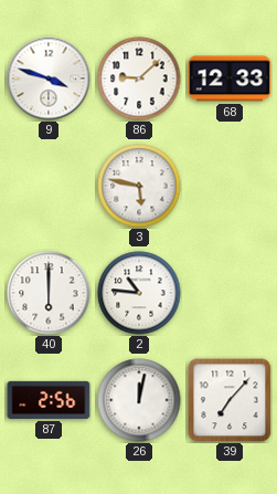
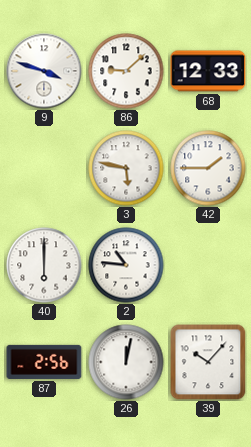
42: none -> 1:45
39: 7:07 -> 10:07
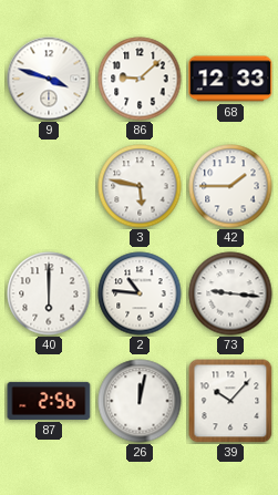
73: none -> 9:16
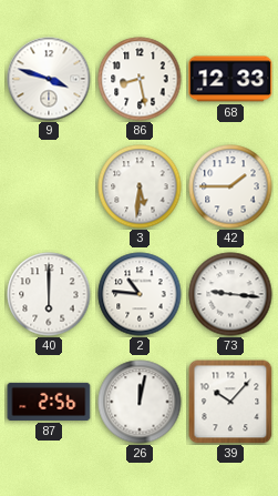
86: 9:08 -> 8:28
3: 5:47 -> 5:31
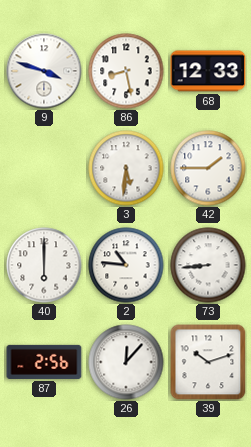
73: 9:16 -> 8:44
26: 12:02 -> 12:07
39: 10:07 -> 10:12
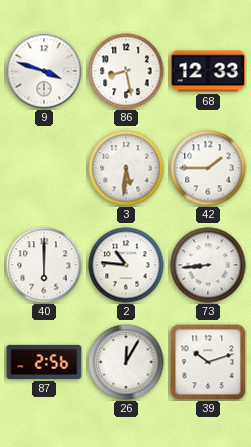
26: 12:07 -> 12:05
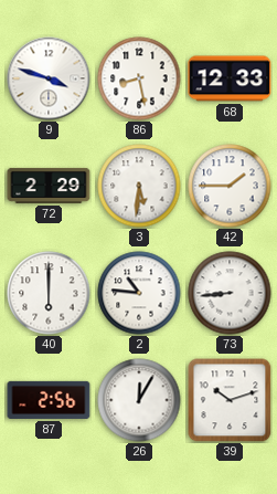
72: none -> 2:29
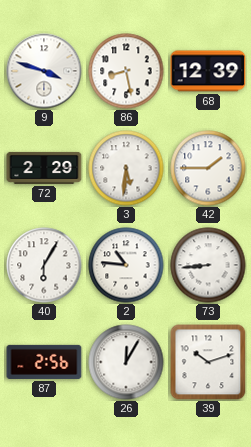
68: 12:33 -> 12:39
40: 6:00 -> 6:05
